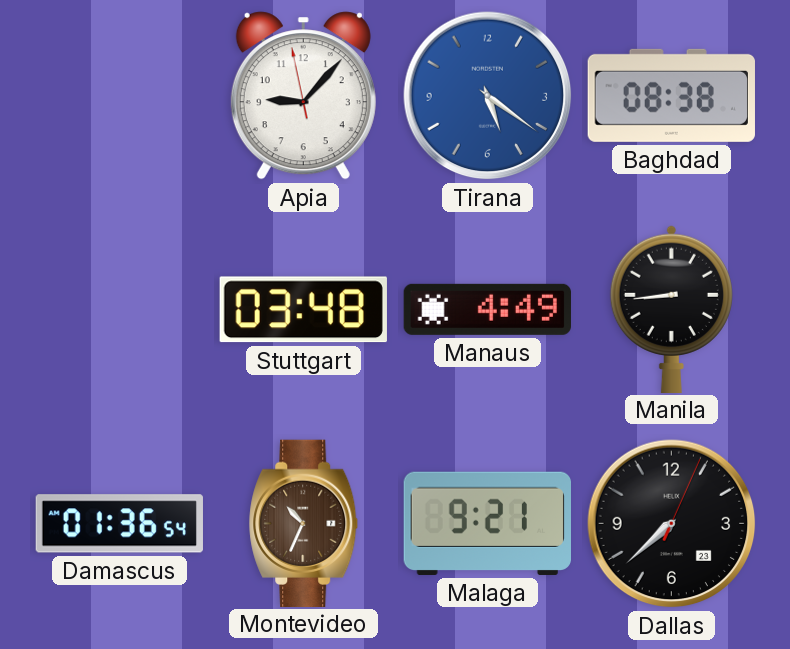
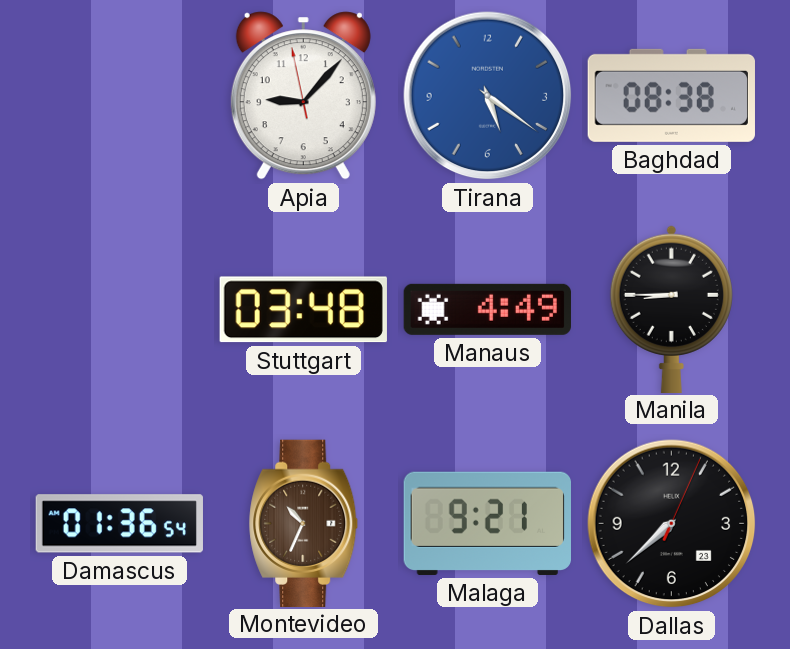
Manila: 8:44 -> 8:45
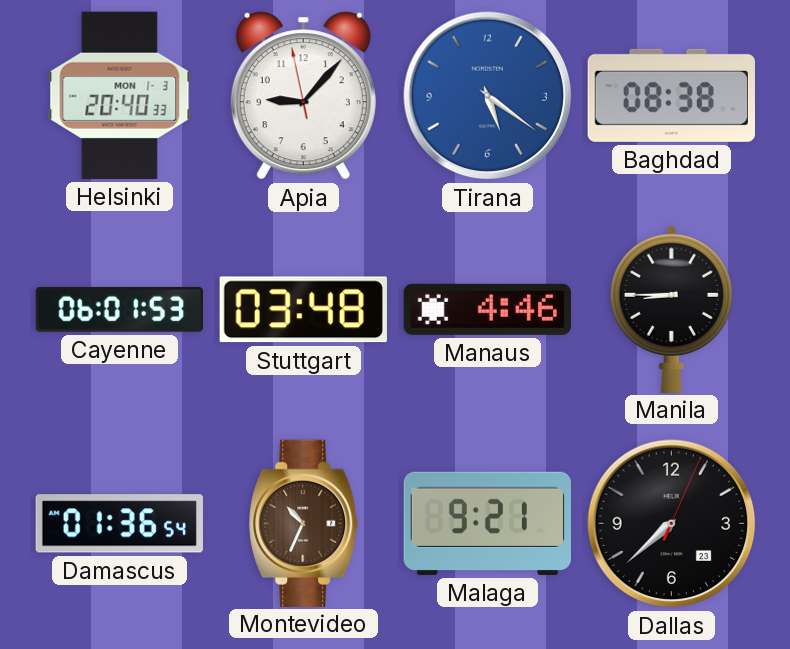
Helsinki: none -> 20:40
Cayenne: none -> 06:01
Manaus: 4:49 -> 4:46
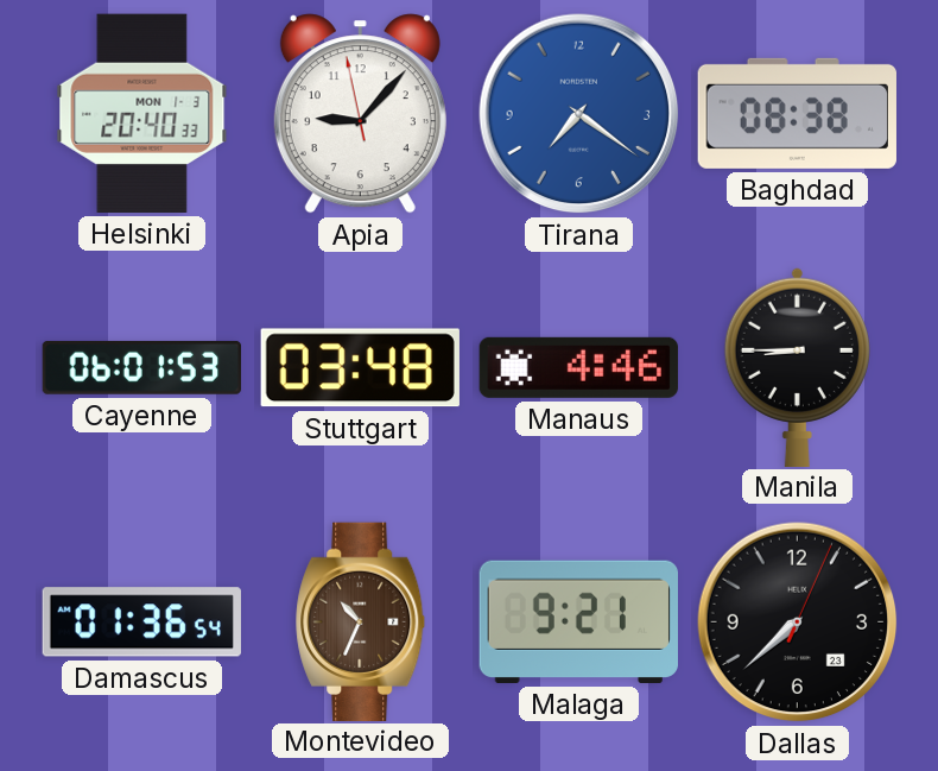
Tirana: 5:21 -> 7:21
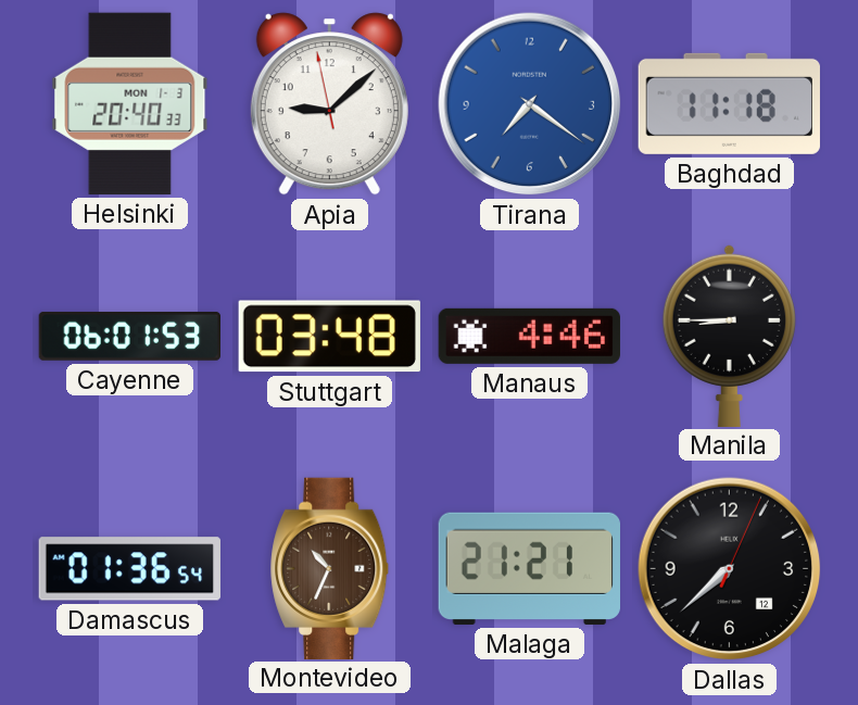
Apia: 9:06 -> 9:07
Baghdad: 08:38 -> 11:18
Malaga: 9:21 -> 21:21
Dallas date: 23 -> 12
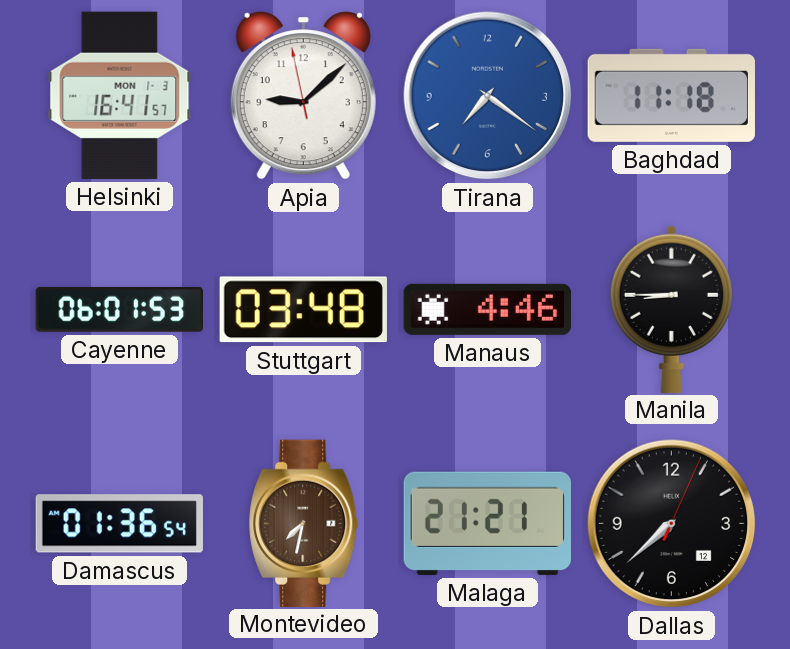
Helsinki: 20:40 -> 16:41
Montevideo: 10:34 -> 7:32
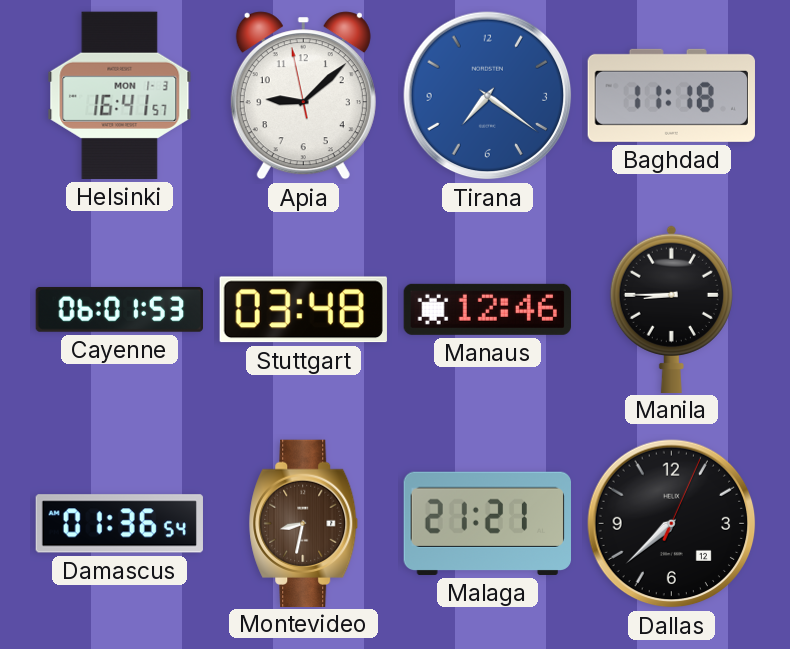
Manaus: 4:46 -> 12:46
Montevideo: 7:32 -> 8:32
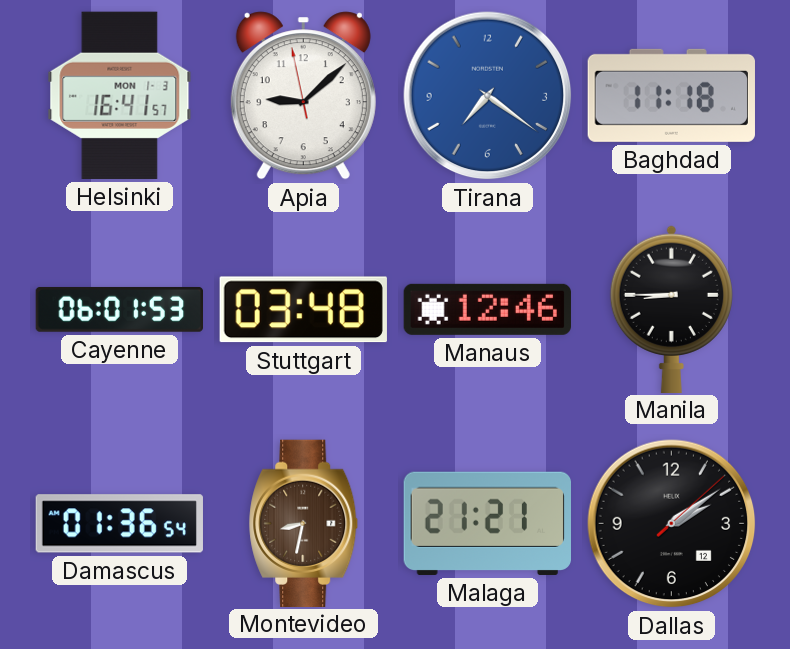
Dallas: 7:38 -> 2:09
